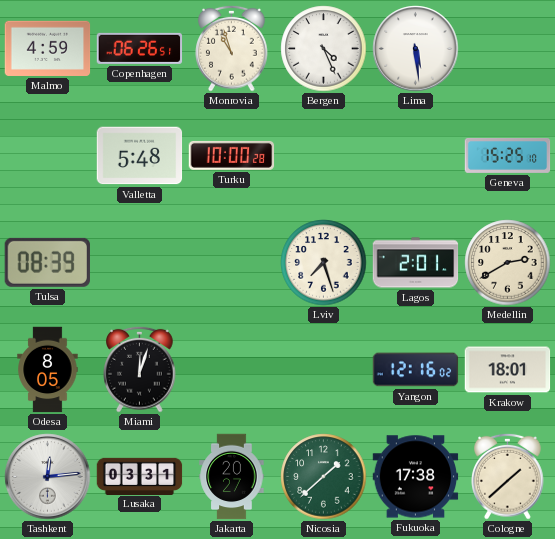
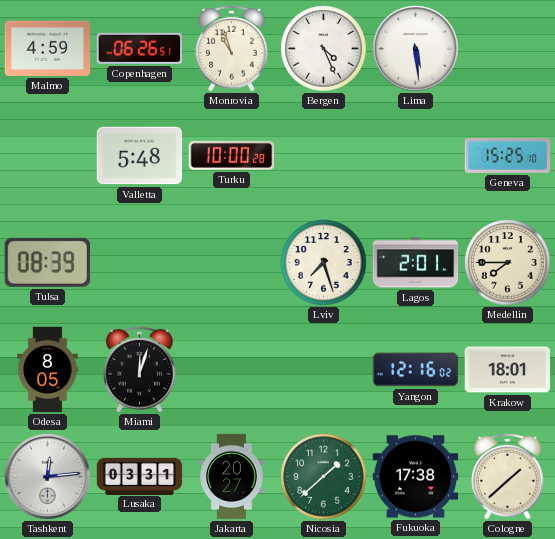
Medellin: 2:40 -> 7:45
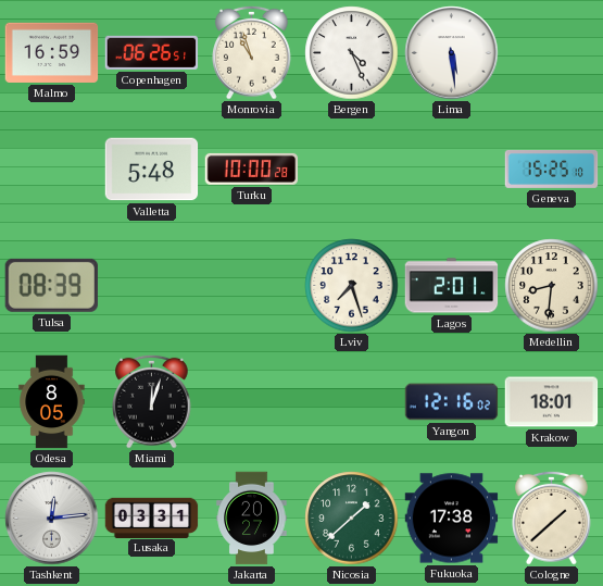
Malmo: 4:59 -> 16:59
Medellin: 7:45 -> 8:31
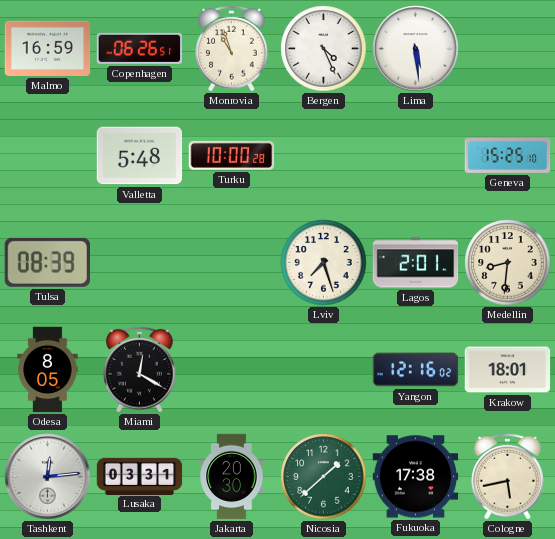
Miami: 12:03 -> 12:20
Jakarta: 20:27 -> 20:30
Cologne: 1:38 -> 5:43
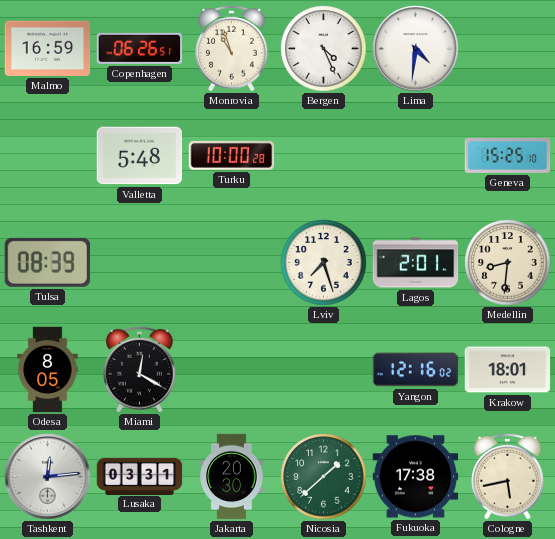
Lima: 5:29 -> 4:31
